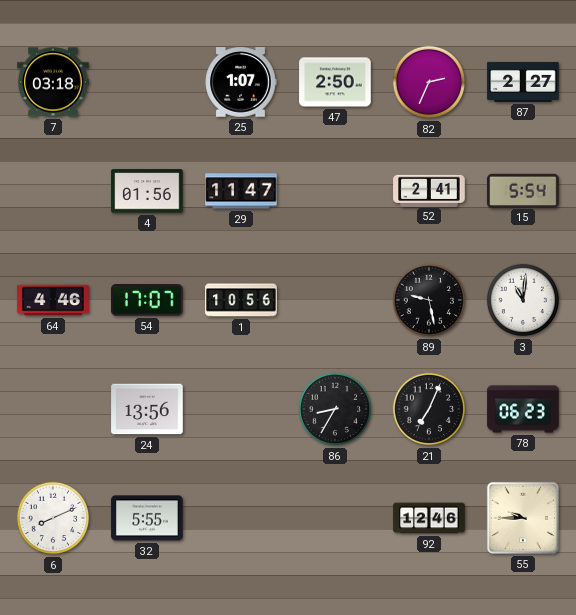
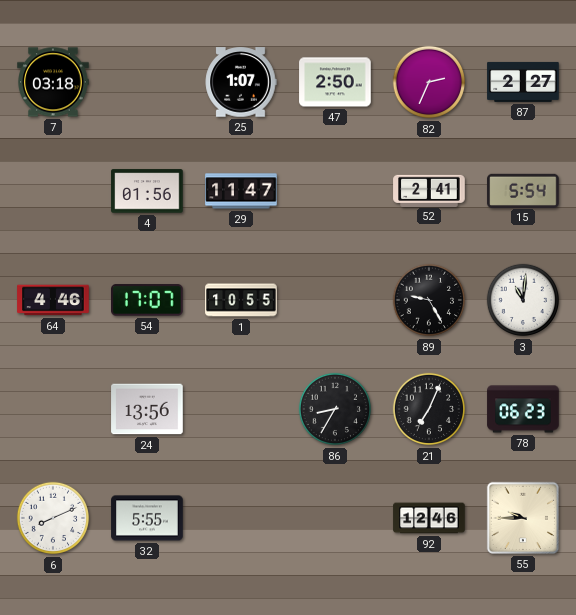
1: 10:56 -> 10:55
89: 9:28 -> 9:25
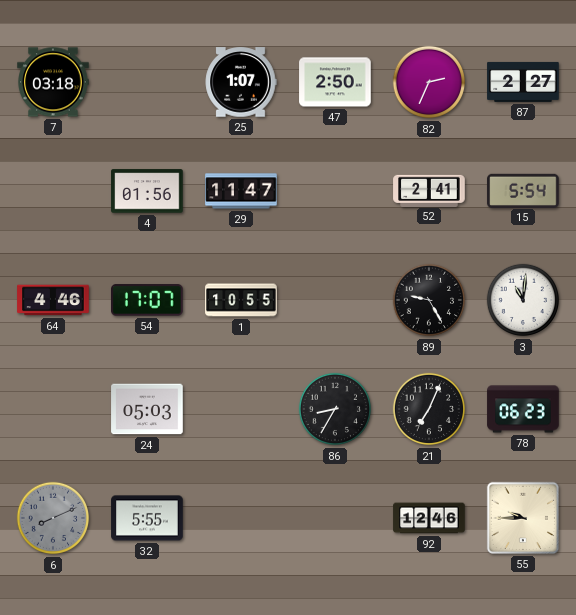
24: 13:56 -> 05:03
6 dial: white -> grey
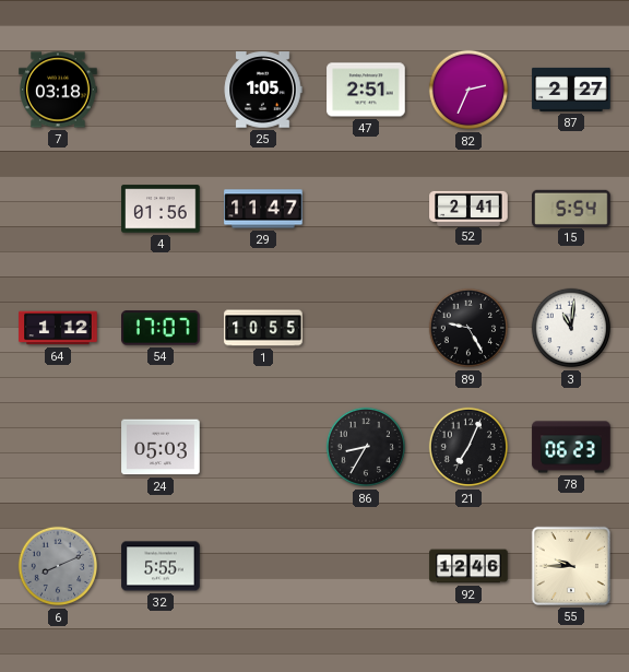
25: 1:07 -> 1:05
47: 2:50 -> 2:51
64: 4:46 -> 1:12
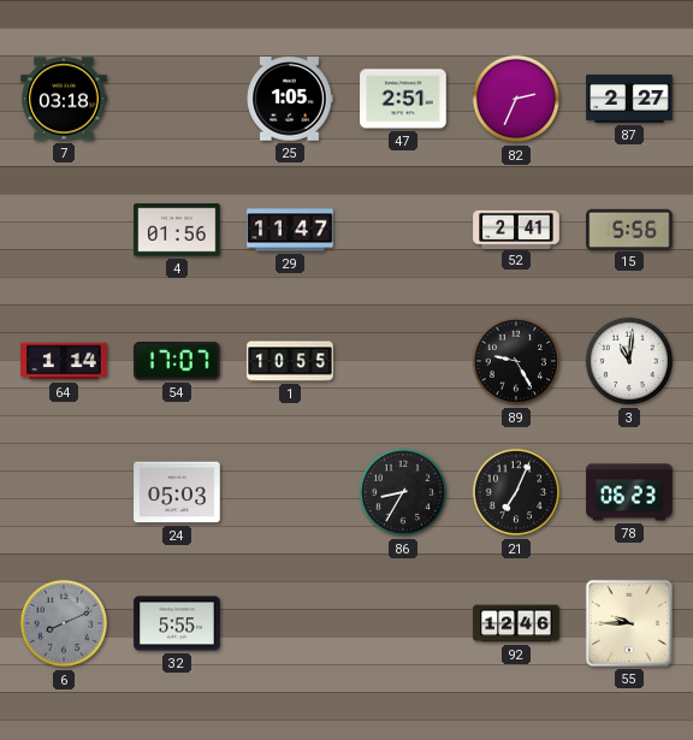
15: 5:54 -> 5:56
64: 1:12 -> 1:14
